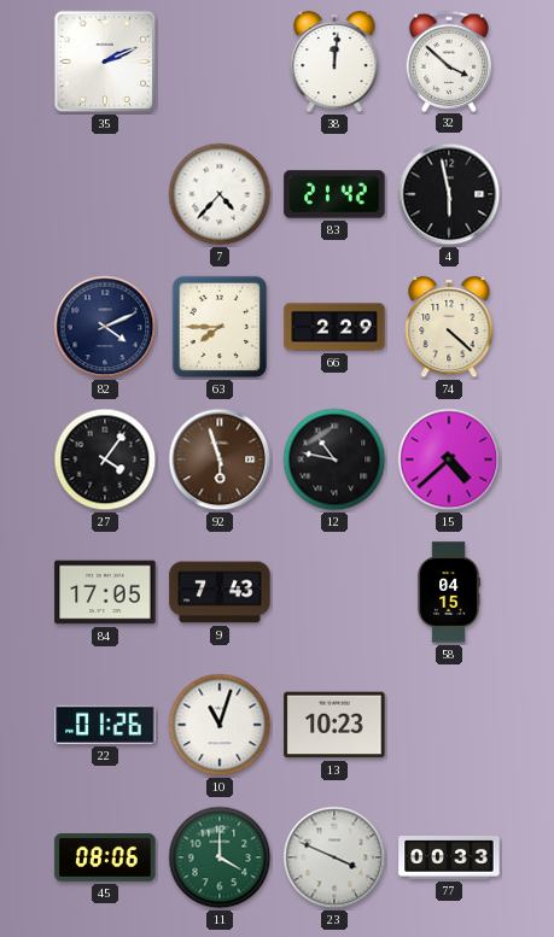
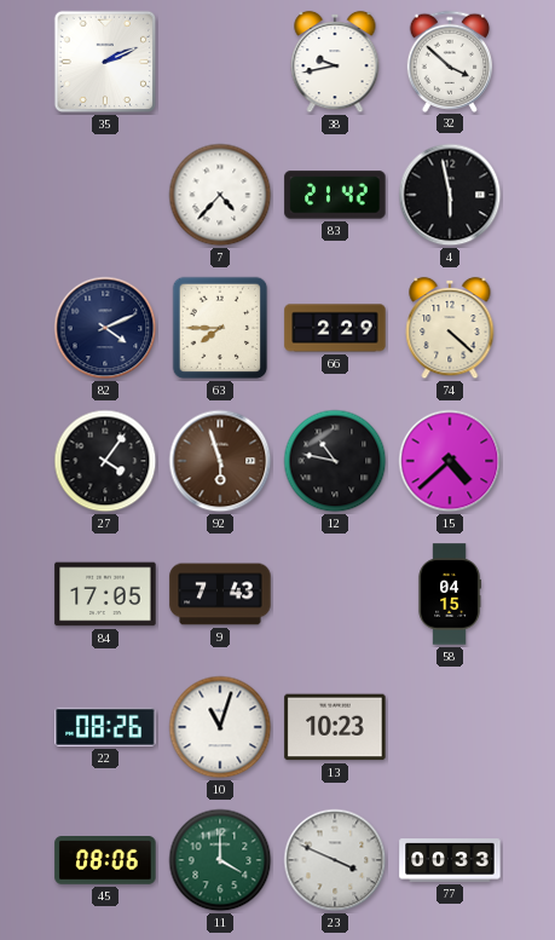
38: 12:01 -> 9:43
22: 01:26 -> 08:26
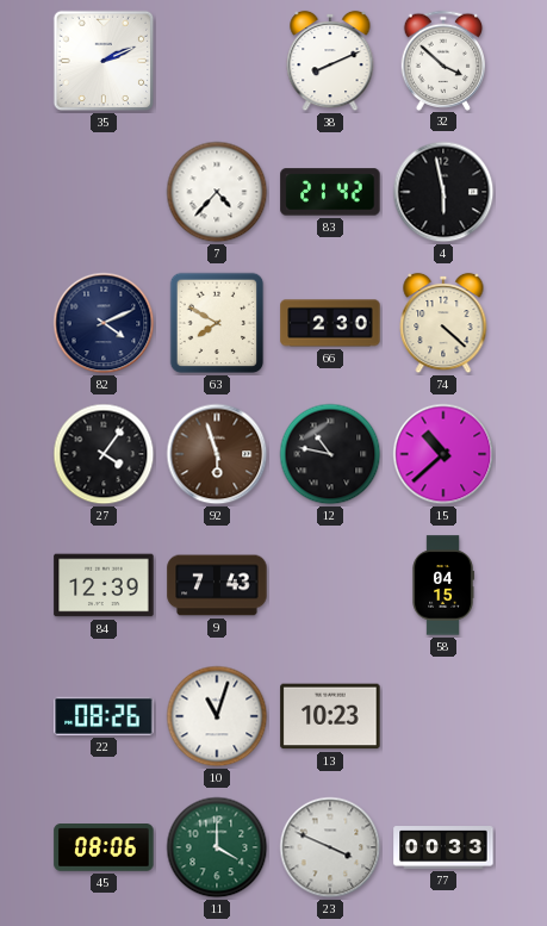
38: 9:43 -> 8:11
63: 7:45 -> 7:50
66: 2:29 -> 2:30
15: 4:38 -> 10:38
84: 17:05 -> 12:39
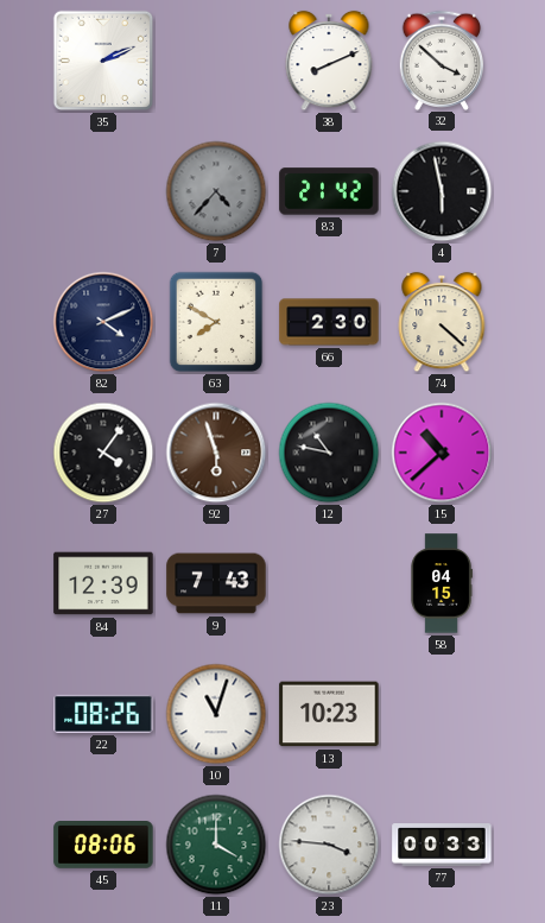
7 dial: white -> grey
23: 3:49 -> 3:46
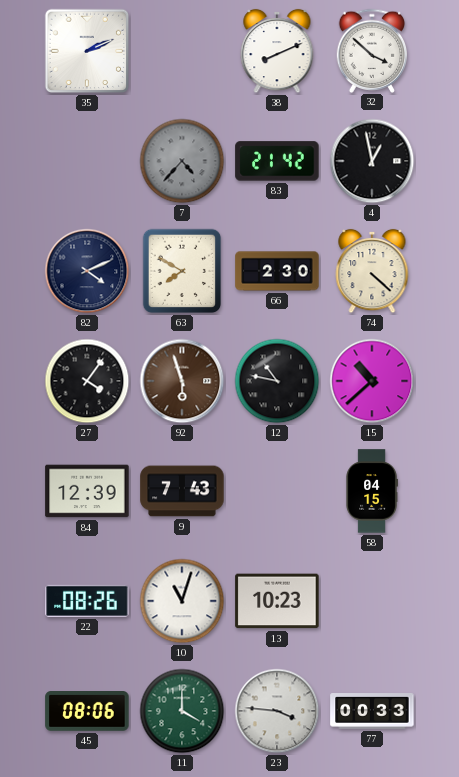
4: 5:58 -> 12:58
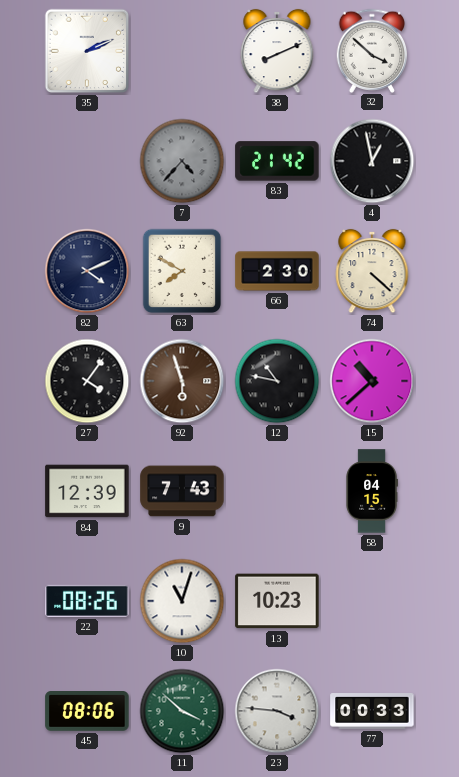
11: 4:00 -> 3:52
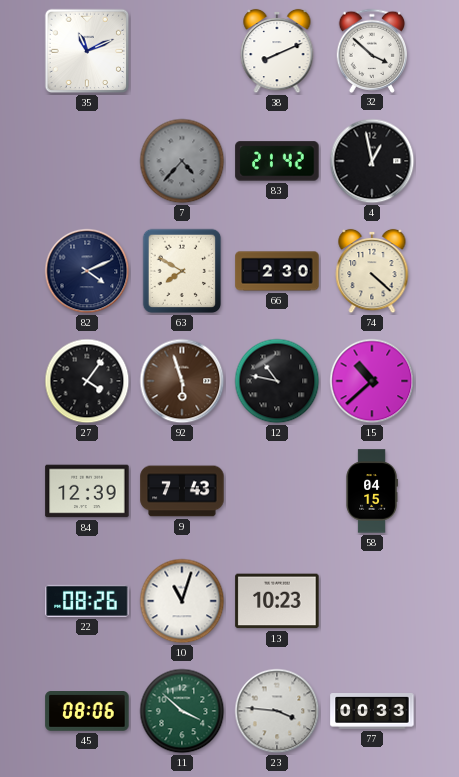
35: 2:11 -> 11:11
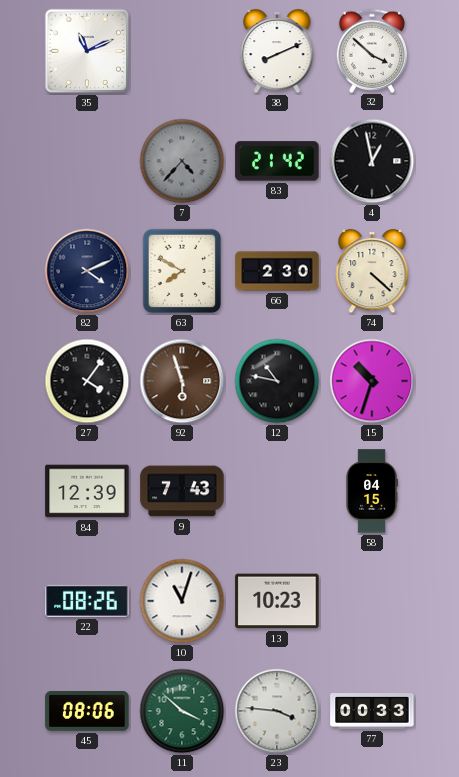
15: 10:38 -> 10:33
